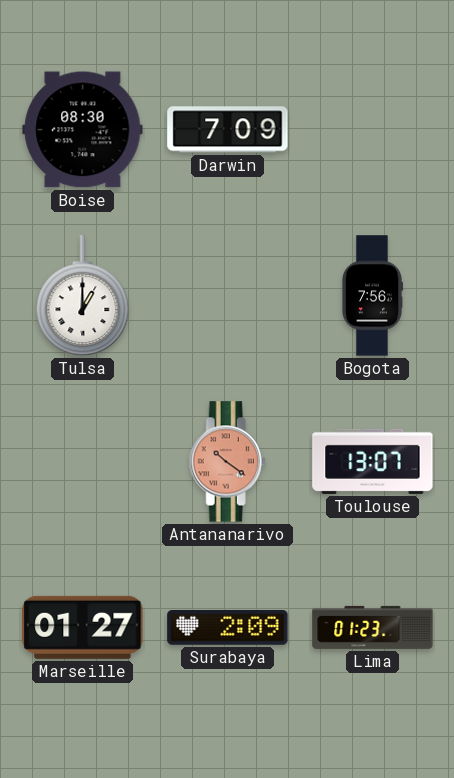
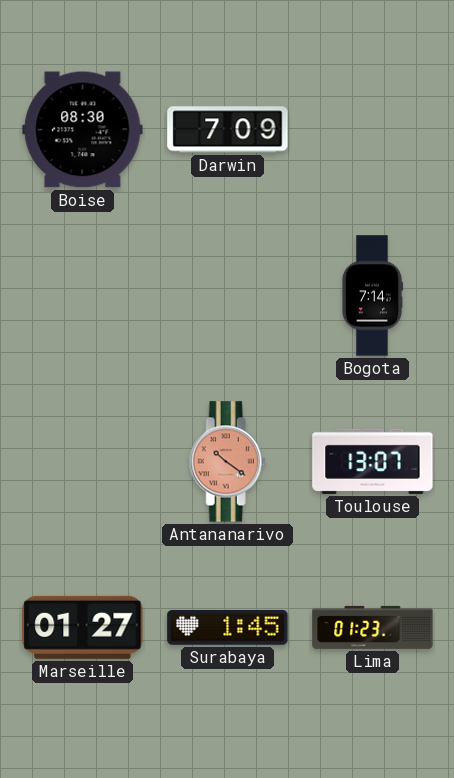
Tulsa: 1:00 -> none
Bogota: 7:56 -> 7:14
Surabaya: 2:09 -> 1:45
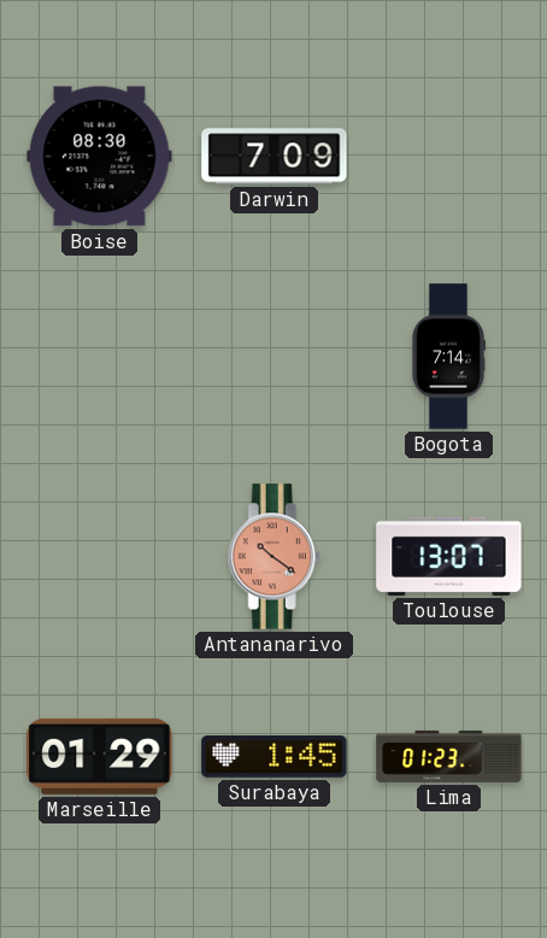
Marseille: 01:27 -> 01:29
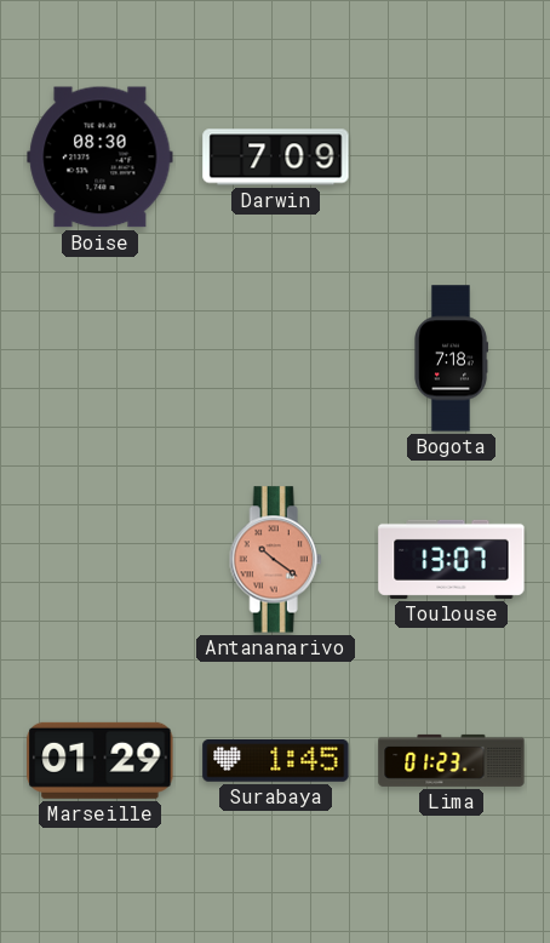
Bogota: 7:14 -> 7:18
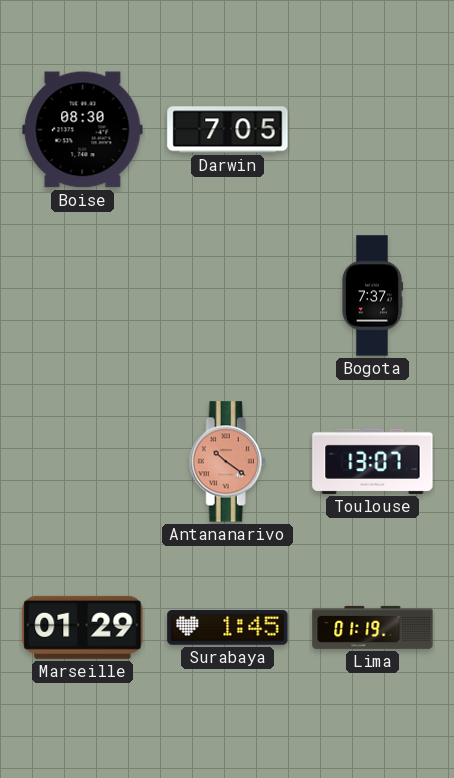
Darwin: 7:09 -> 7:05
Bogota: 7:18 -> 7:37
Lima: 01:23 -> 01:19
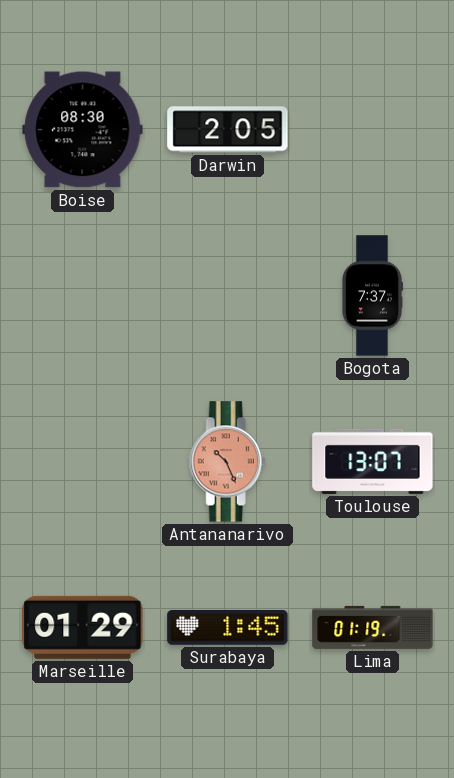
Darwin: 7:05 -> 2:05
Antananarivo: 10:21 -> 10:26
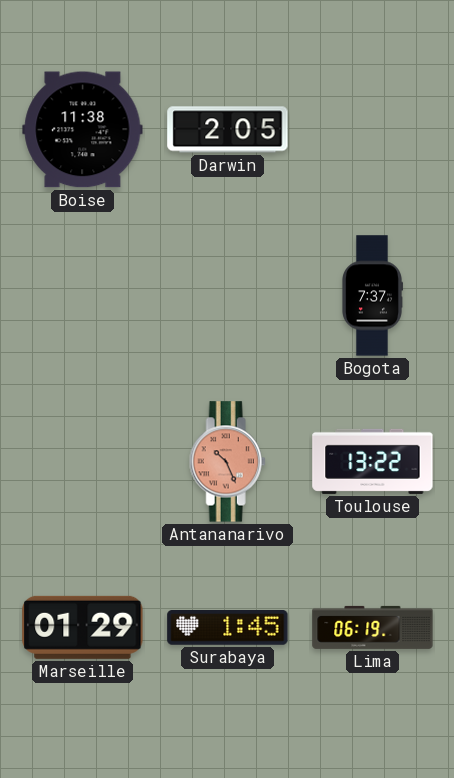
Boise: 08:30 -> 11:38
Toulouse: 13:07 -> 13:22
Lima: 01:19 -> 06:19
